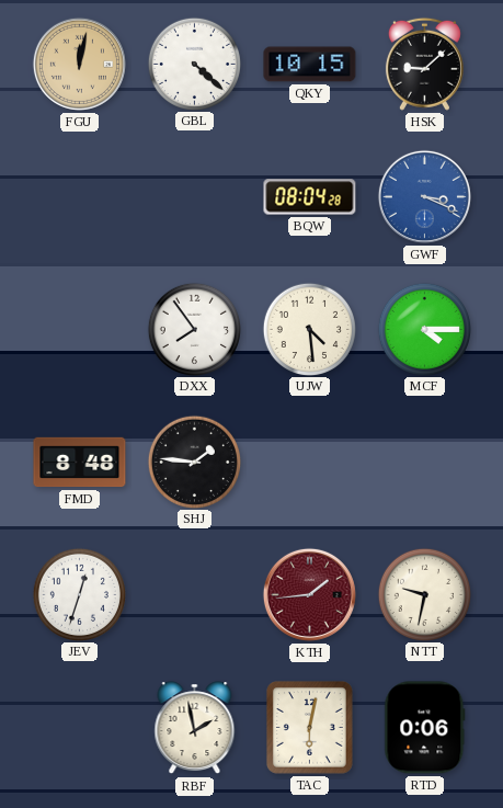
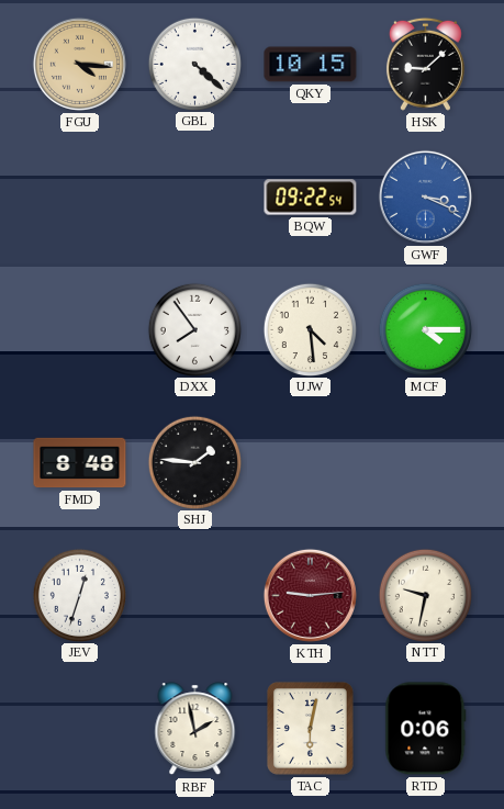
FGU: 12:02 -> 4:16
BQW: 08:04 -> 09:22
KTH: 1:44 -> 9:14
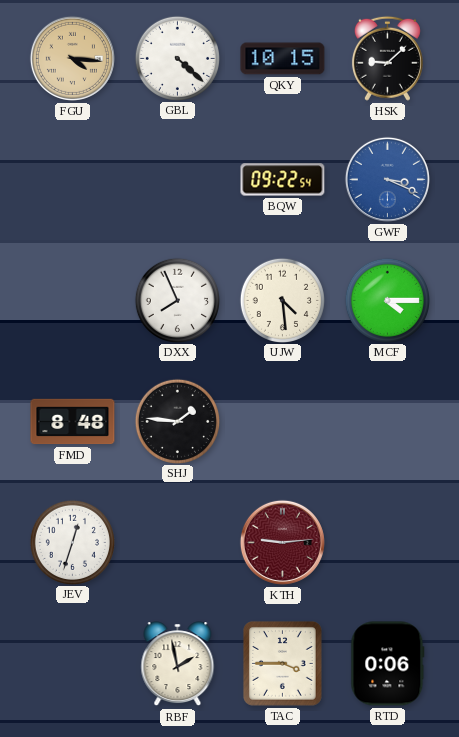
DXX: 7:54 -> 7:56
NTT: 9:32 -> none
TAC: 6:02 -> 3:45
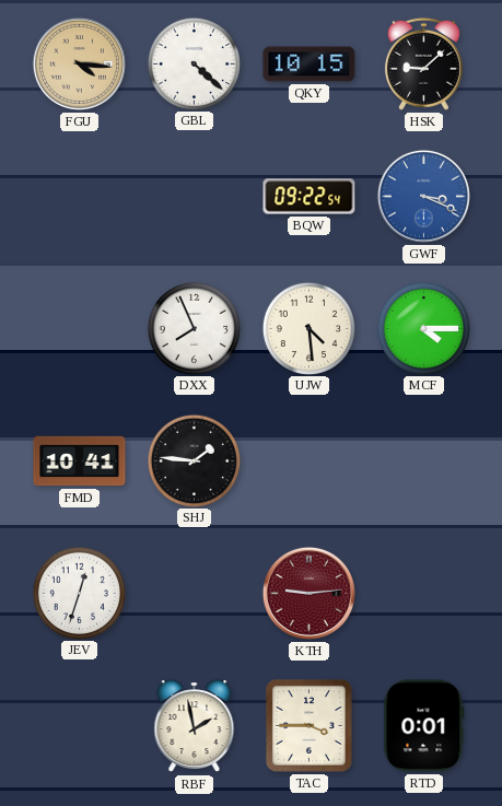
FMD: 8:48 -> 10:41
RTD: 0:06 -> 0:01
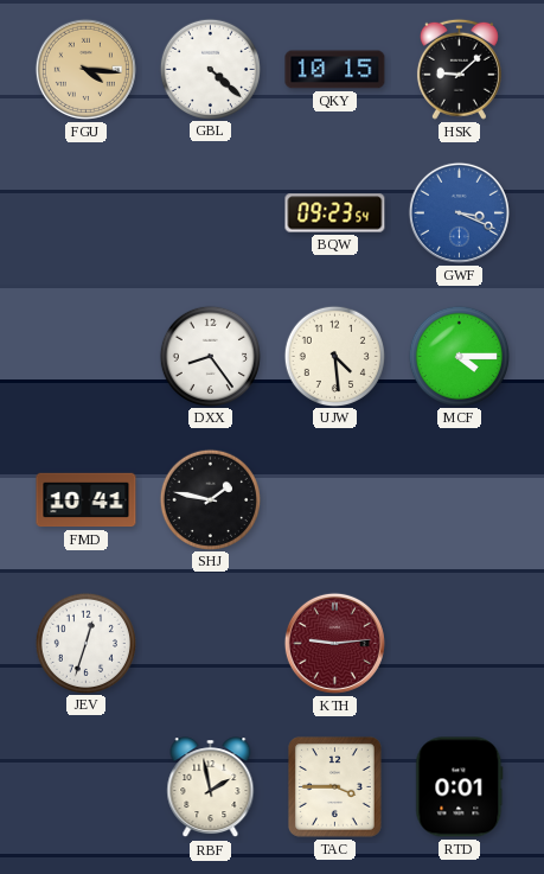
BQW: 09:22 -> 09:23
DXX: 7:56 -> 8:24
SHJ: 1:46 -> 1:47
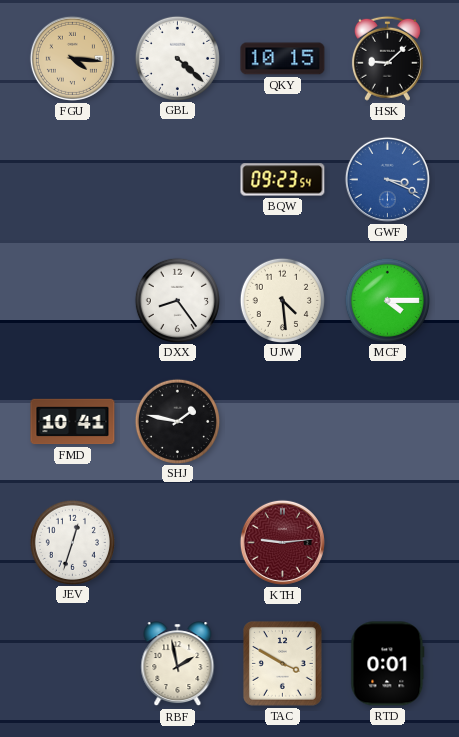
TAC: 3:45 -> 3:50
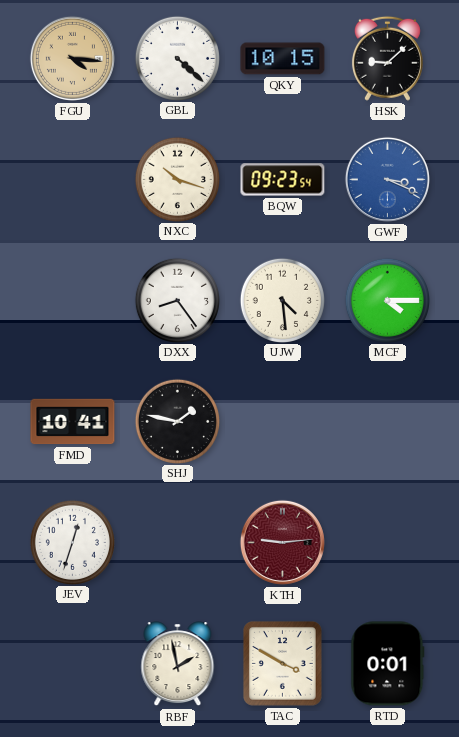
NXC: none -> 10:18
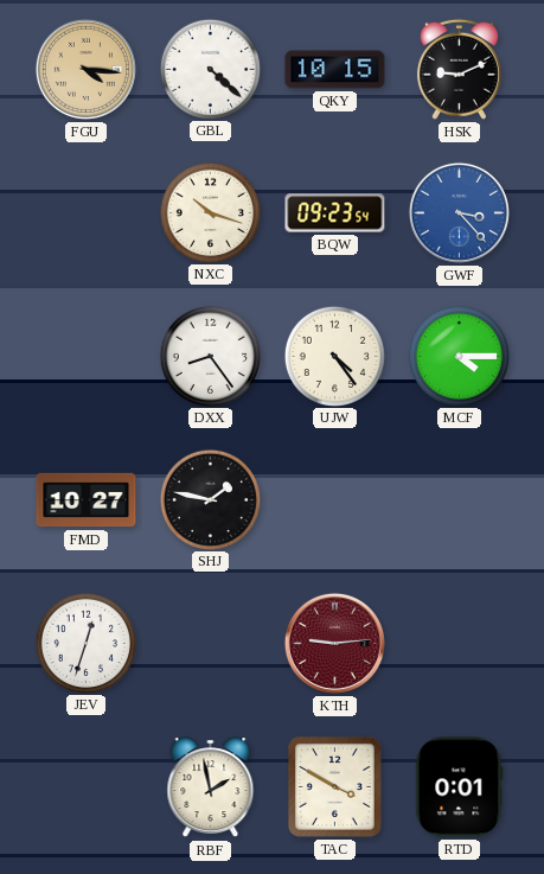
HSK: 9:08 -> 9:11
GWF: 3:19 -> 3:23
UJW: 4:29 -> 4:24
FMD: 10:41 -> 10:27
